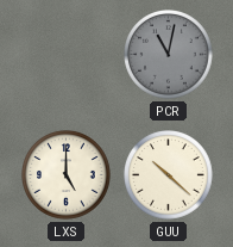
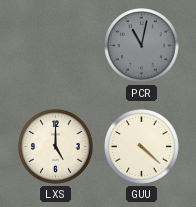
GUU: 10:22 -> 4:22
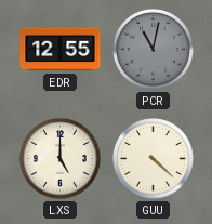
EDR: none -> 12:55
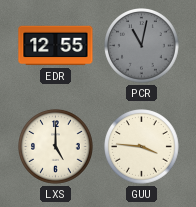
GUU: 4:22 -> 3:46
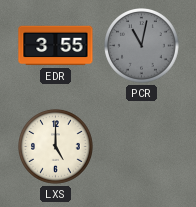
EDR: 12:55 -> 3:55
GUU: 3:46 -> none
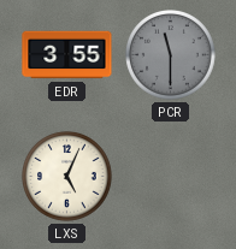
PCR: 11:02 -> 11:30
LXS: 5:00 -> 5:04
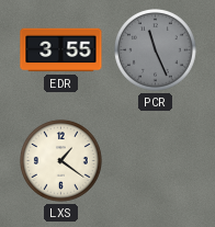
PCR: 11:30 -> 11:26
LXS: 5:04 -> 1:21
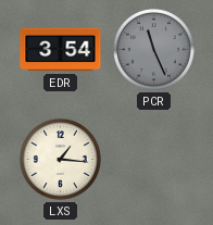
EDR: 3:55 -> 3:54
LXS: 1:21 -> 1:16
